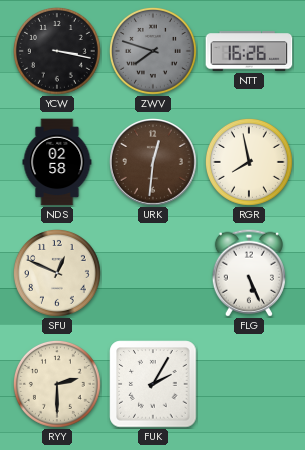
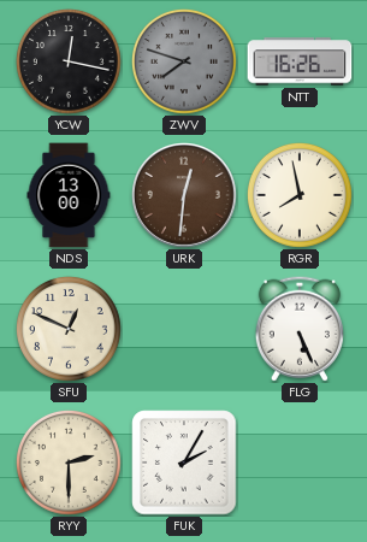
YCW: 3:17 -> 12:17
NDS: 02:58 -> 13:00
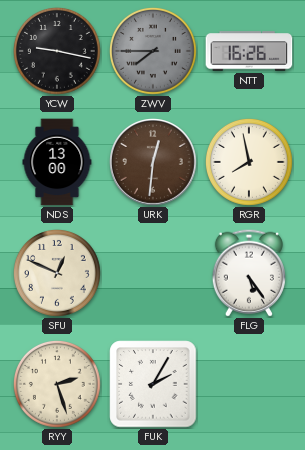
YCW: 12:17 -> 9:17
ZWV: 7:48 -> 7:45
FLG: 5:26 -> 5:24
RYY: 2:30 -> 2:27
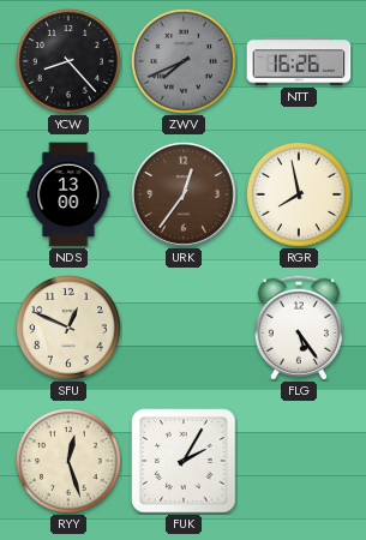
YCW: 9:17 -> 8:23
ZWV: 7:45 -> 7:41
URK: 12:31 -> 12:36
RYY: 2:27 -> 12:27
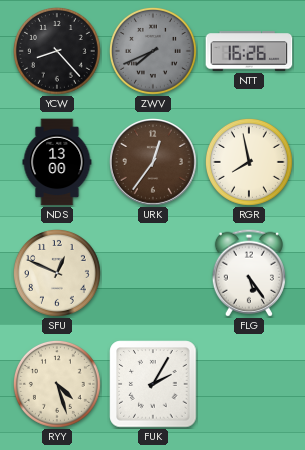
RYY: 12:27 -> 4:27
